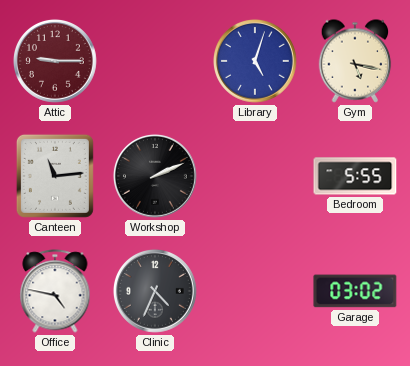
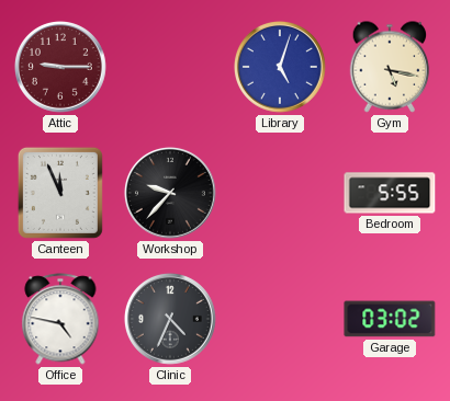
Canteen: 11:14 -> 11:56
Workshop: 2:11 -> 9:37
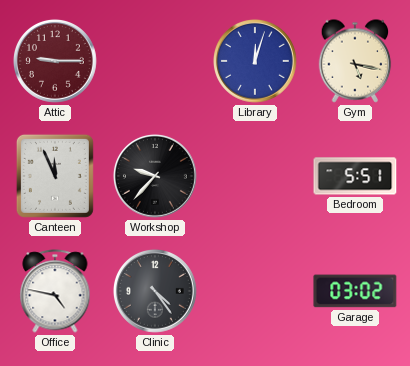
Library: 5:03 -> 12:03
Bedroom: 5:55 -> 5:51
Clinic: 4:34 -> 4:24
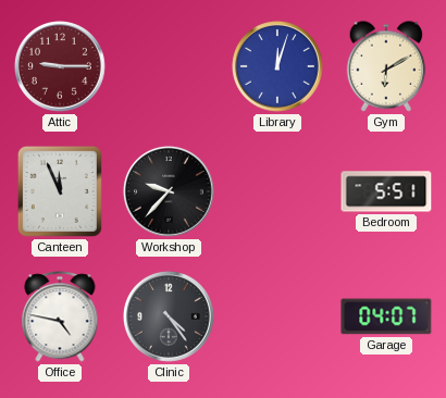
Gym: 5:17 -> 6:10
Garage: 03:02 -> 04:07
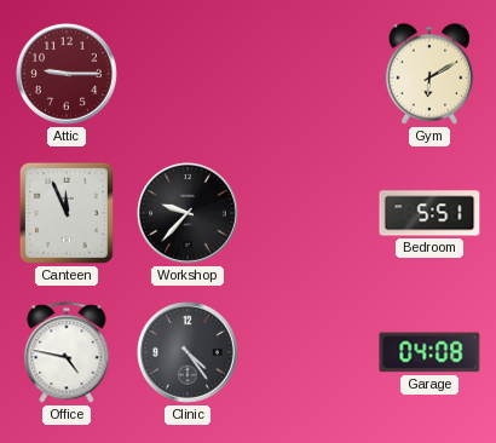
Library: 12:03 -> none
Garage: 04:07 -> 04:08
